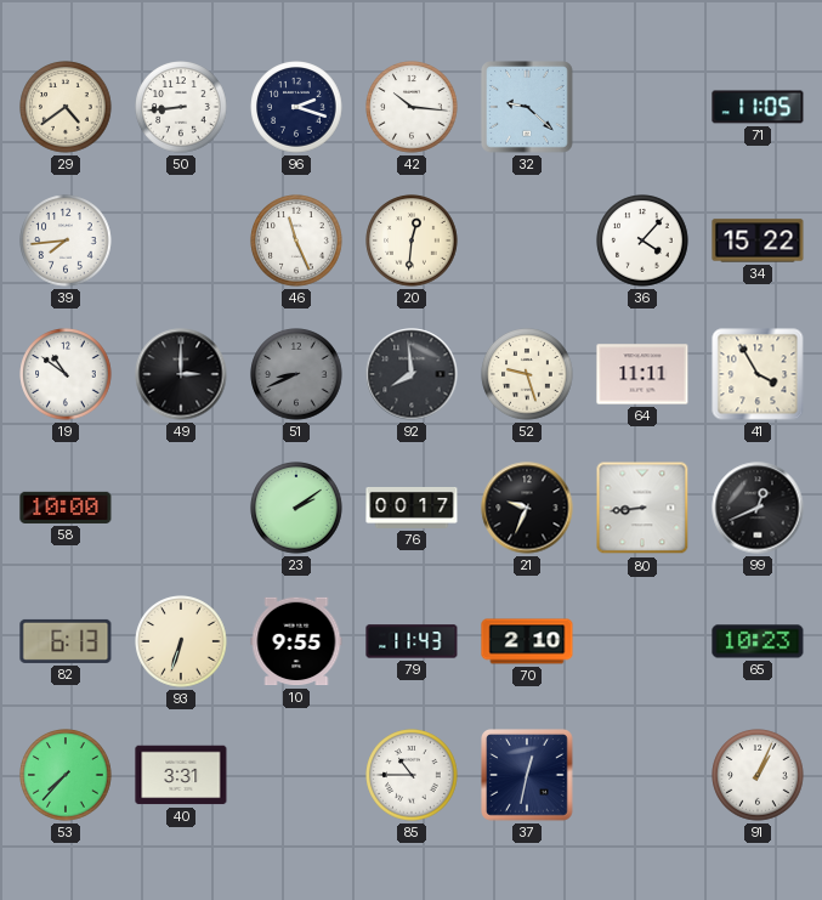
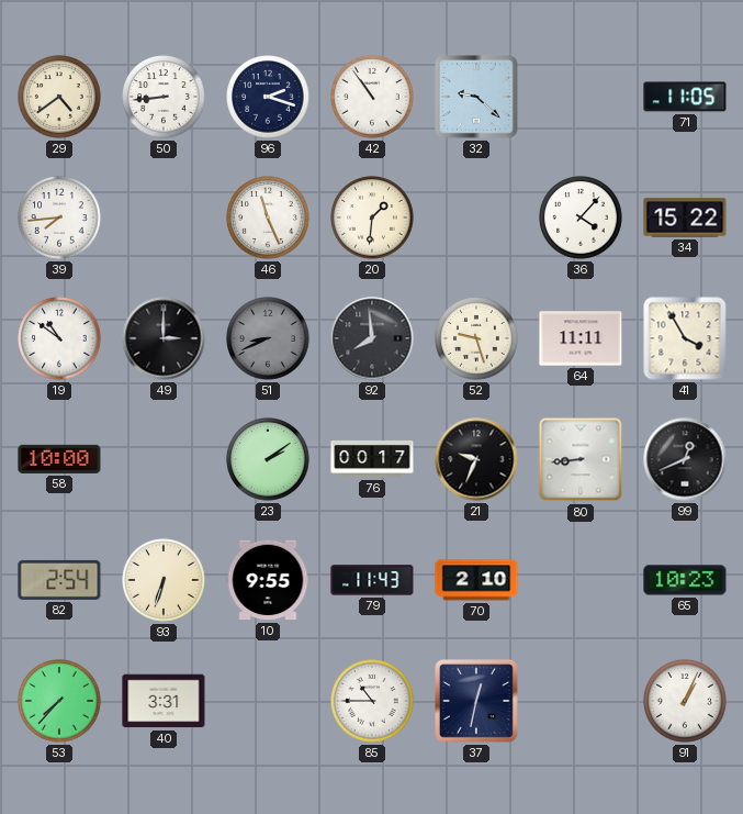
42: 10:16 -> 10:54
20: 12:31 -> 1:31
82: 6:13 -> 2:54
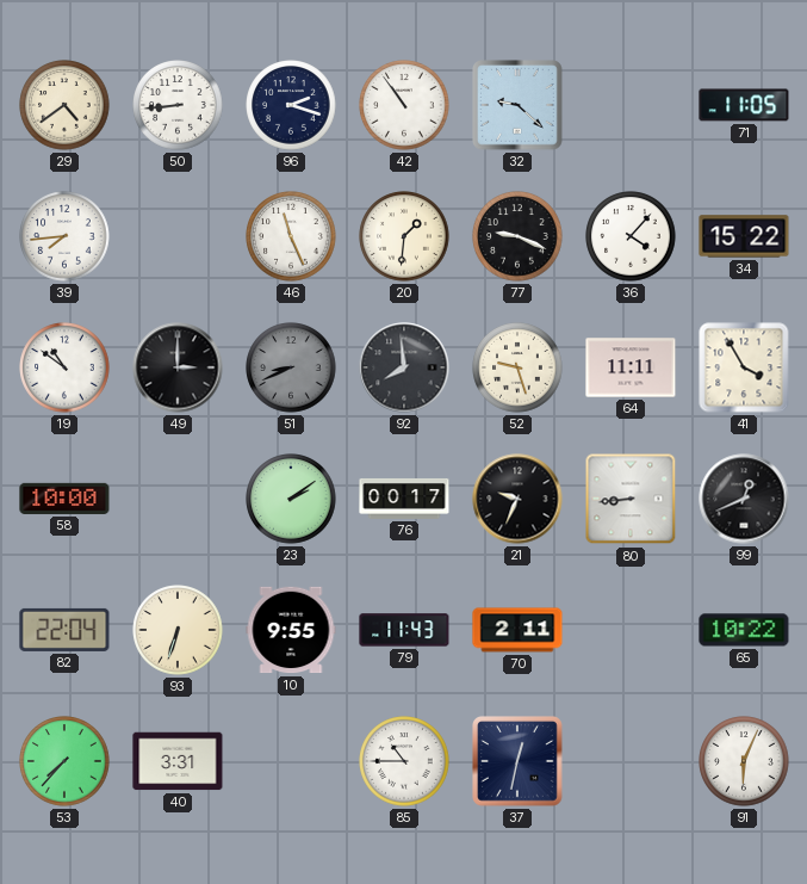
77: none -> 9:19
82: 2:54 -> 22:04
70: 2:10 -> 2:11
65: 10:23 -> 10:22
91: 1:04 -> 6:04
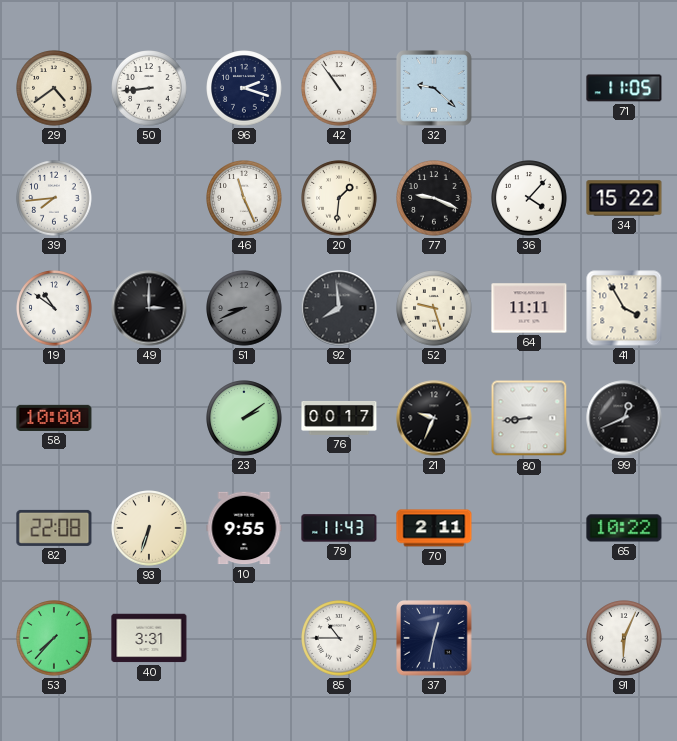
82: 22:04 -> 22:08
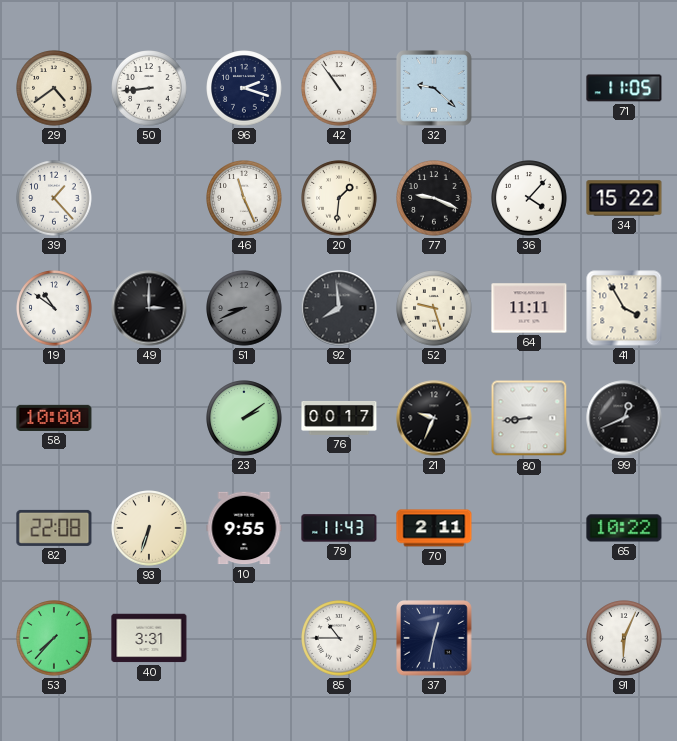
39: 7:44 -> 1:23
